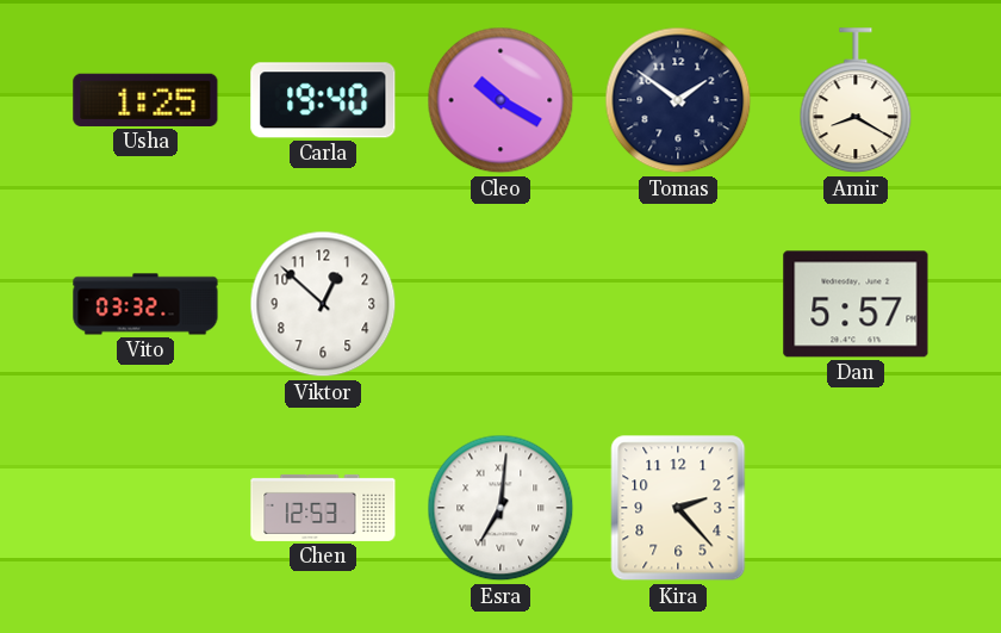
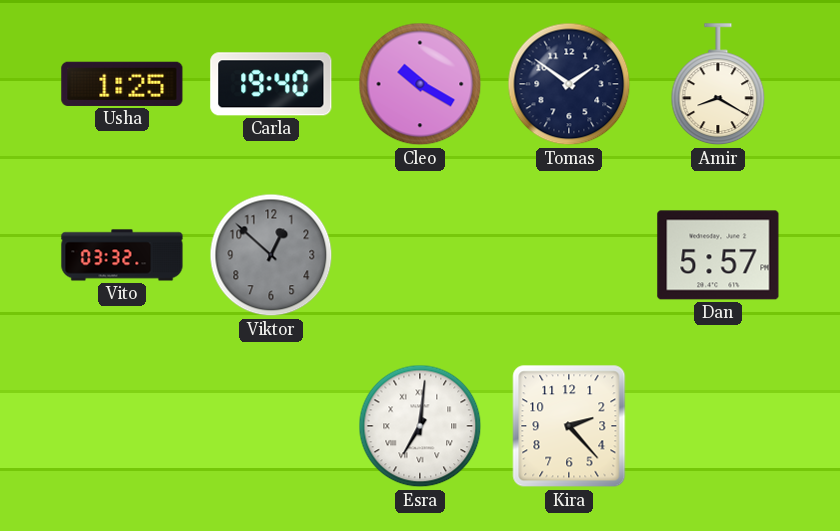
Viktor dial: white -> grey
Chen: 12:53 -> none
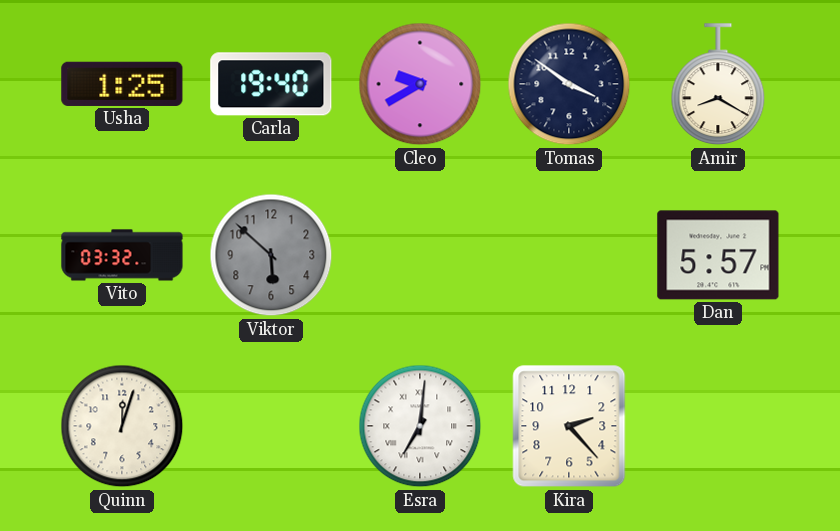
Cleo: 10:20 -> 9:40
Tomas: 1:51 -> 3:51
Viktor: 12:52 -> 5:52
Quinn: none -> 12:03
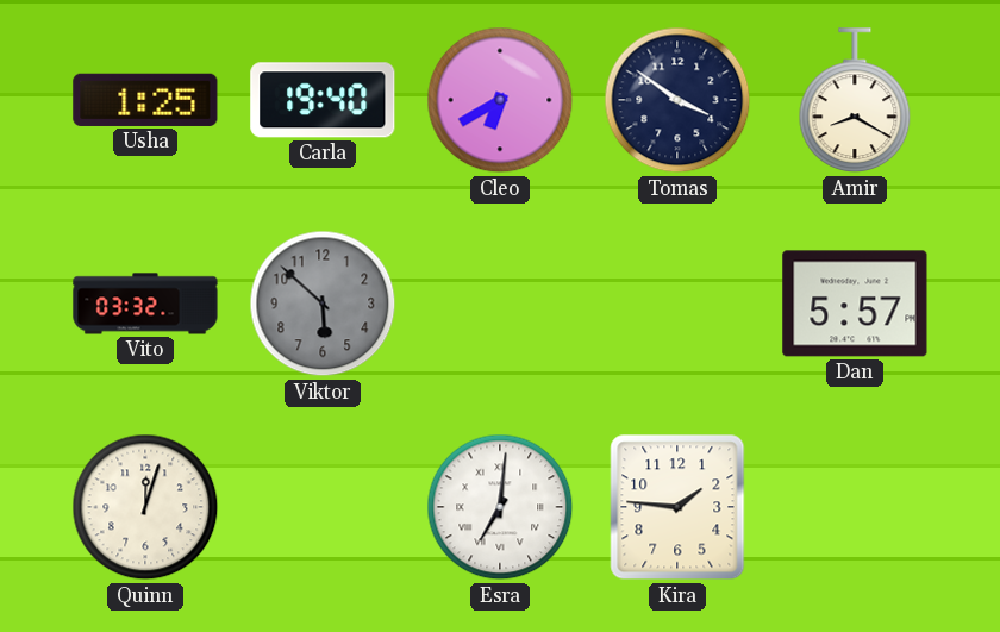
Cleo: 9:40 -> 6:40
Kira: 2:23 -> 1:46
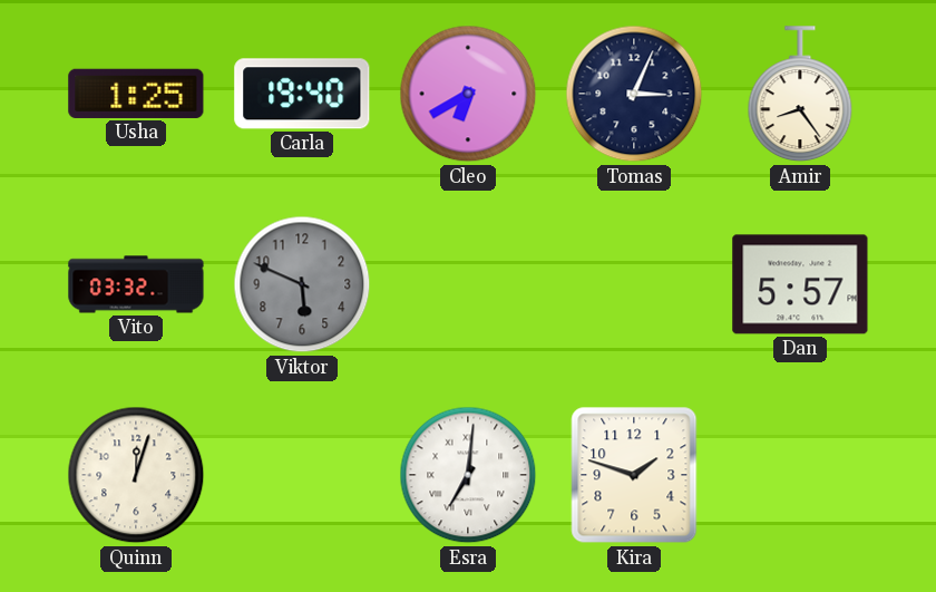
Tomas: 3:51 -> 3:04
Amir: 8:20 -> 8:24
Viktor: 5:52 -> 5:49
Kira: 1:46 -> 1:48
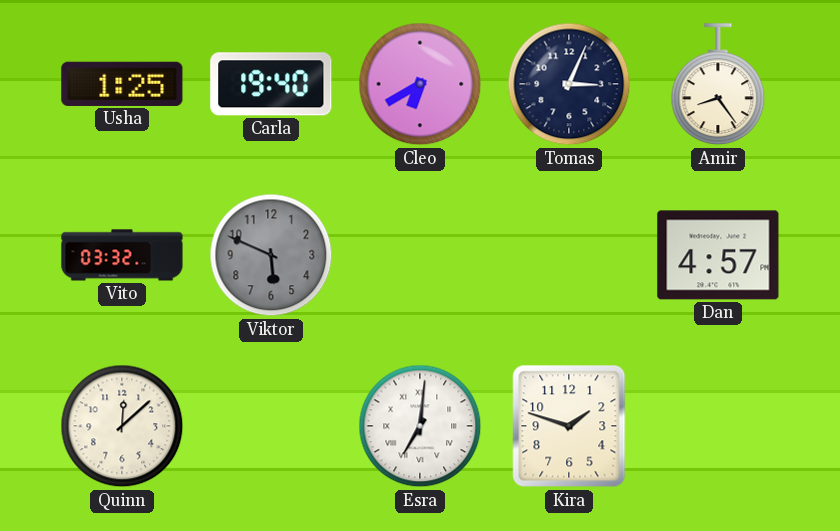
Dan: 5:57 -> 4:57
Quinn: 12:03 -> 12:08
